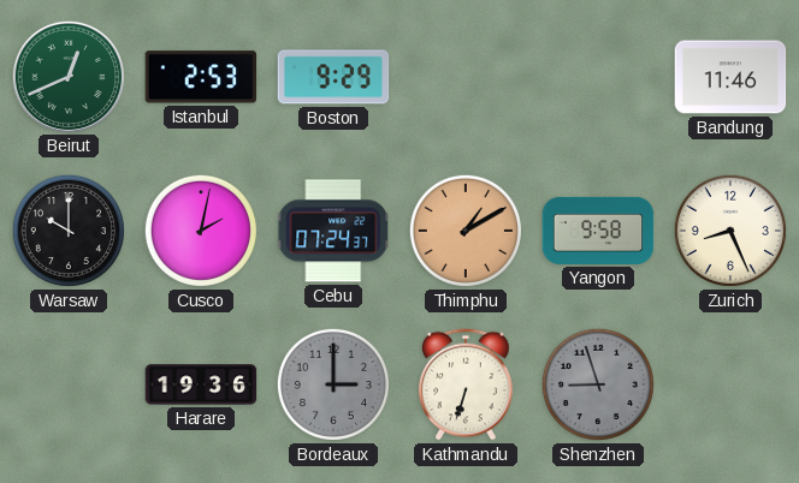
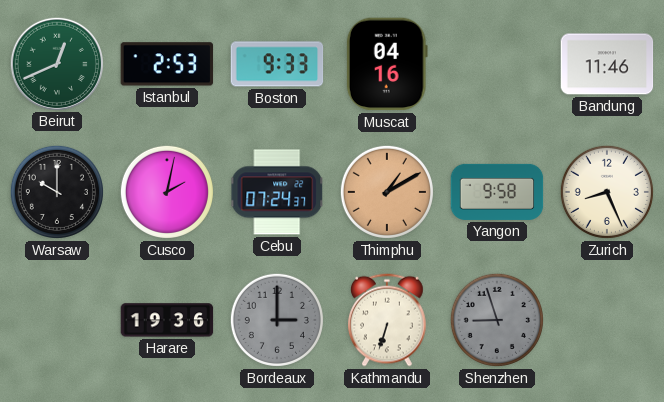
Boston: 9:29 -> 9:33
Muscat: none -> 04:16
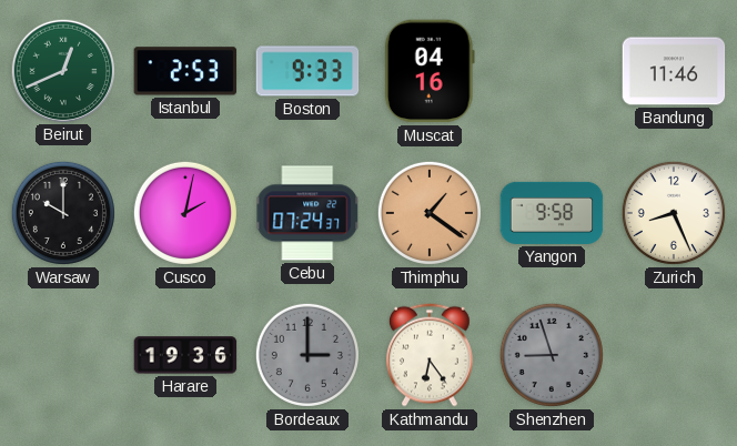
Thimphu: 1:10 -> 1:21
Kathmandu: 6:33 -> 6:24
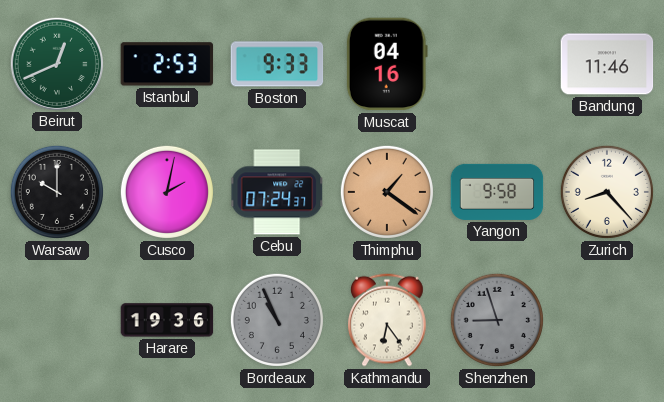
Zurich: 8:26 -> 8:23
Bordeaux: 3:00 -> 10:56
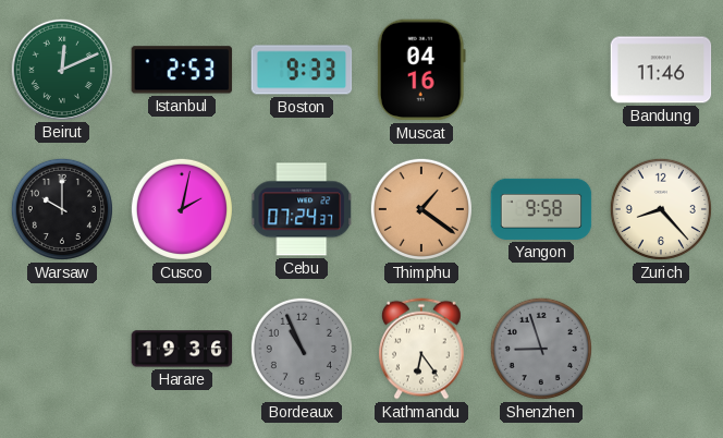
Beirut: 12:41 -> 12:11
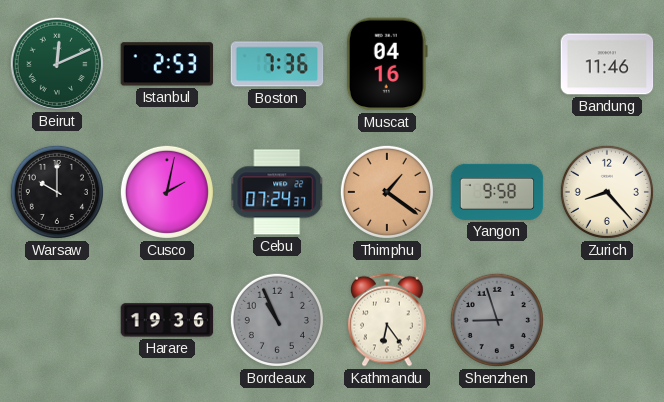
Boston: 9:33 -> 7:36
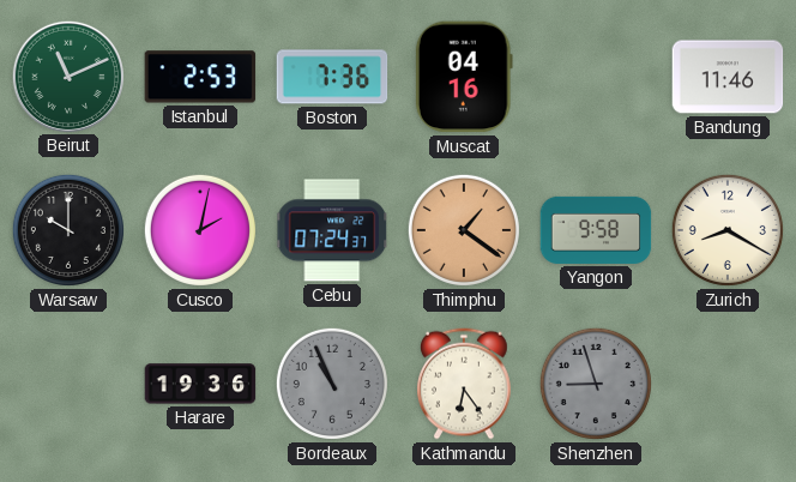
Beirut: 12:11 -> 11:11
Zurich: 8:23 -> 8:20
